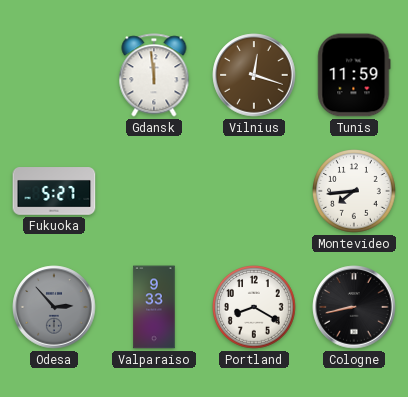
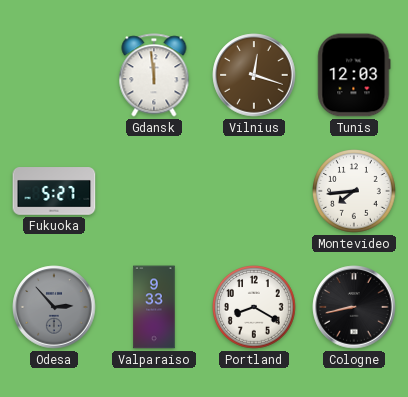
Tunis: 11:59 -> 12:03
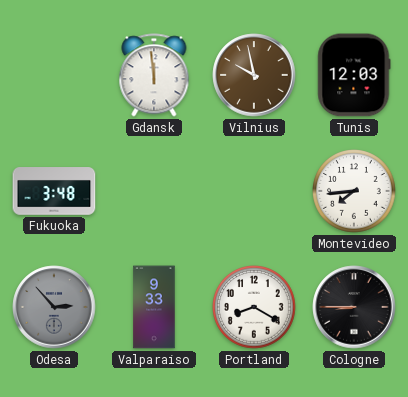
Vilnius: 12:18 -> 9:58
Fukuoka: 5:27 -> 3:48
Cologne: 8:43 -> 8:45
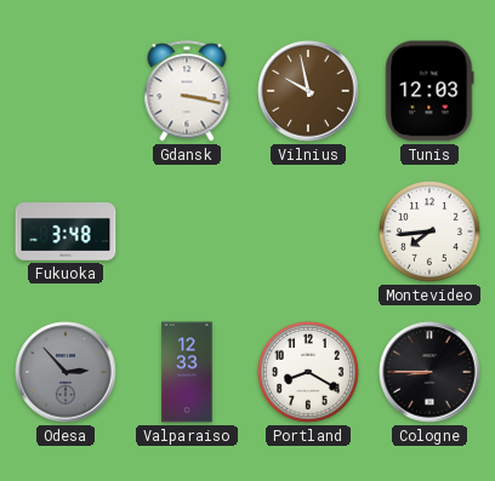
Gdansk: 11:59 -> 3:17
Valparaiso: 9:33 -> 12:33
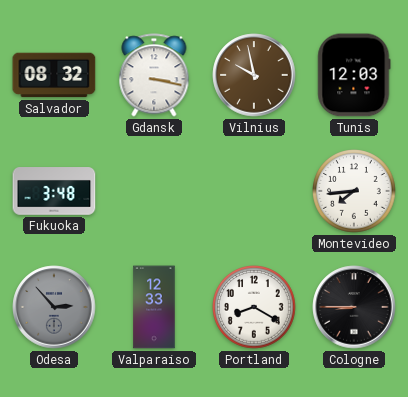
Salvador: none -> 08:32
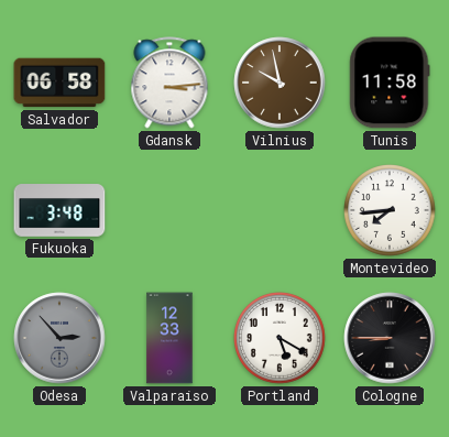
Salvador: 08:32 -> 06:58
Gdansk: 3:17 -> 3:14
Tunis: 12:03 -> 11:58
Portland: 8:20 -> 5:20
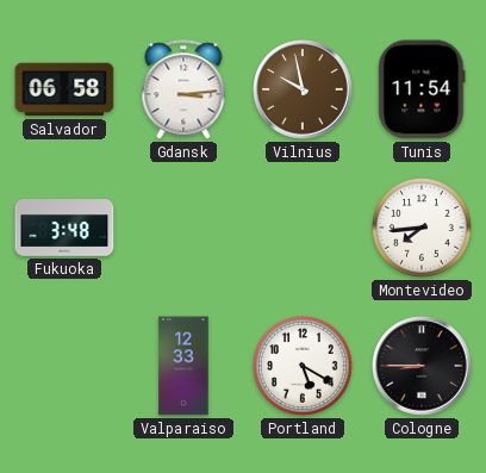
Tunis: 11:58 -> 11:54
Odesa: 2:53 -> none
